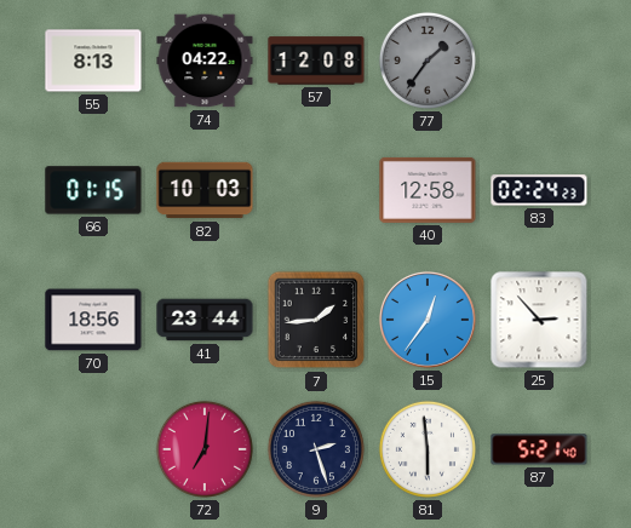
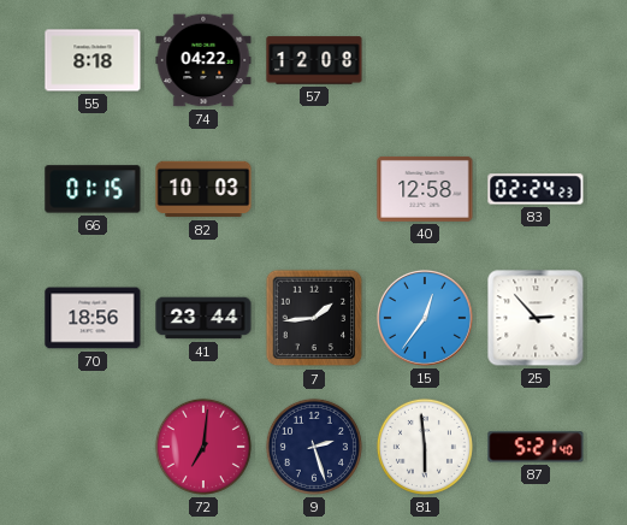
55: 8:13 -> 8:18
77: 1:36 -> none
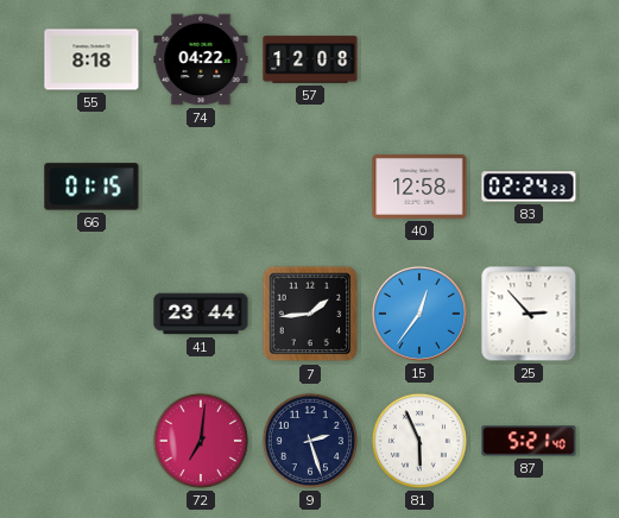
82: 10:03 -> none
70: 18:56 -> none
81: 5:59 -> 5:56
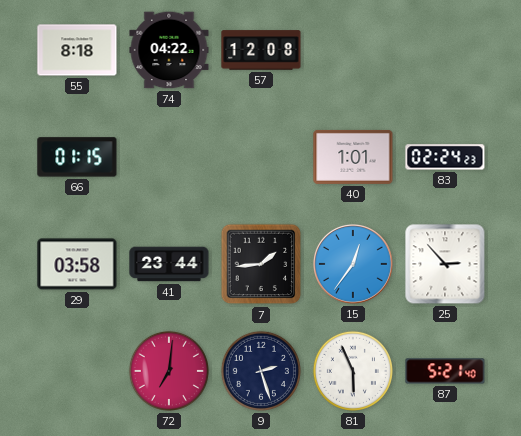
40: 12:58 -> 1:01
29: none -> 03:58
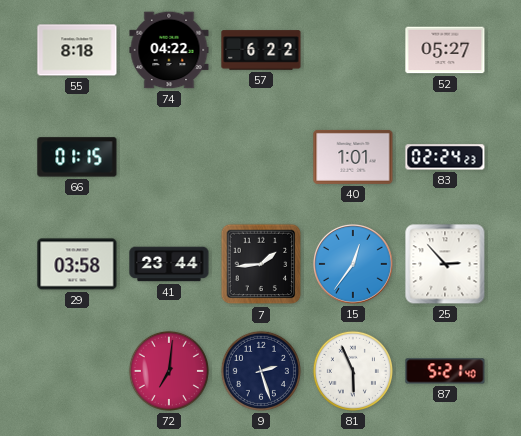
57: 12:08 -> 6:22
52: none -> 05:27
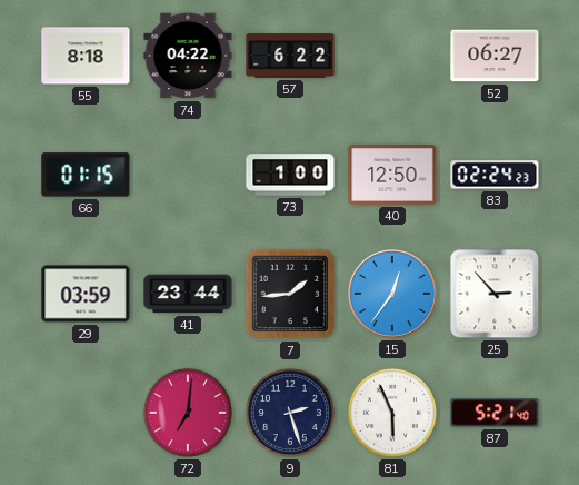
52: 05:27 -> 06:27
73: none -> 1:00
40: 1:01 -> 12:50
29: 03:58 -> 03:59
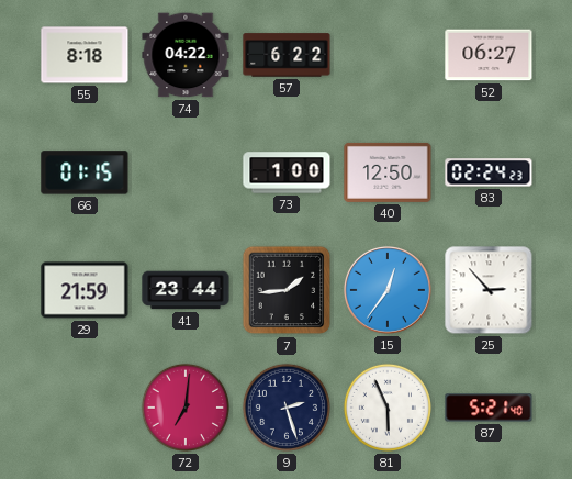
29: 03:59 -> 21:59
